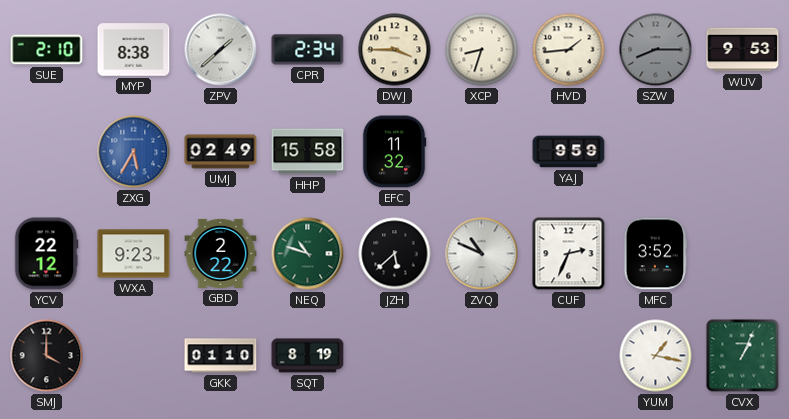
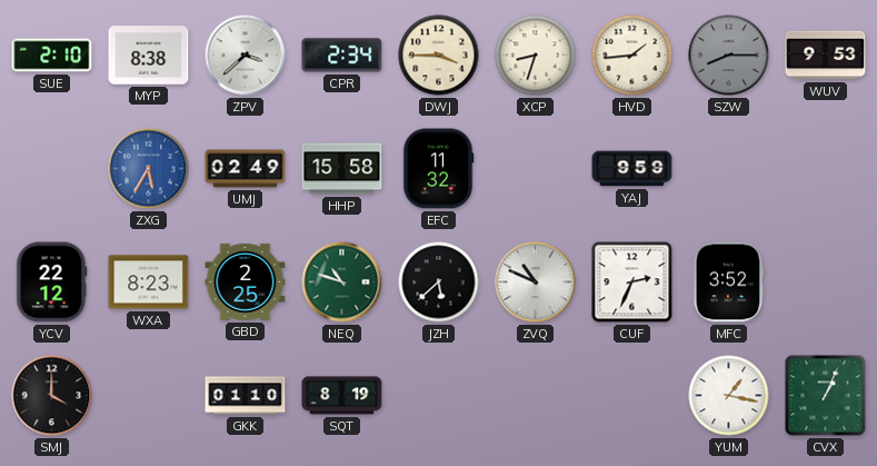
ZPV: 1:38 -> 3:38
WXA: 9:23 -> 8:23
GBD: 2:22 -> 2:25
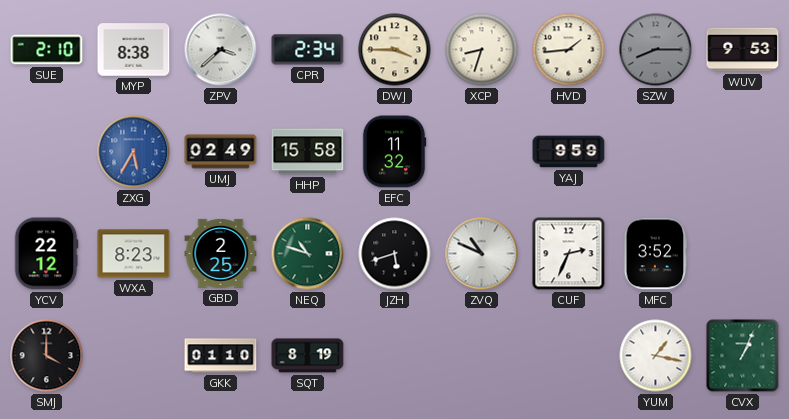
JZH: 5:38 -> 5:42
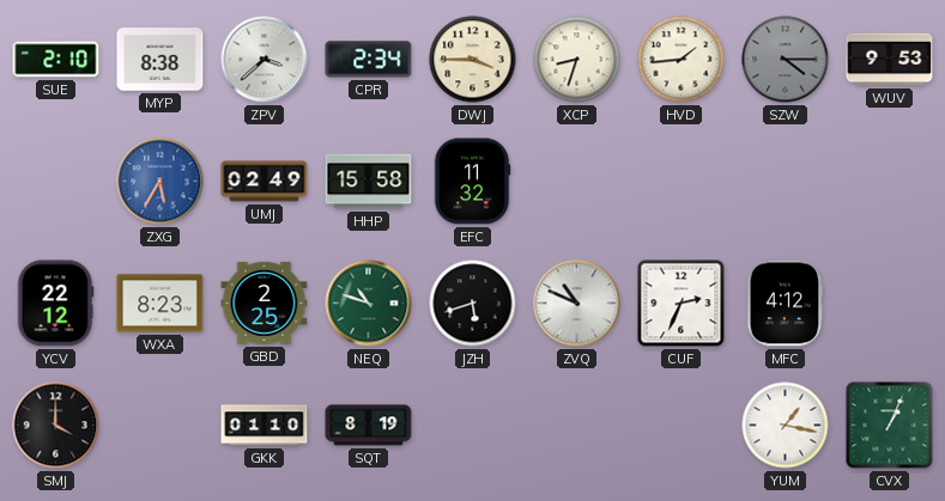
SZW: 8:15 -> 4:15
YAJ: 9:59 -> none
MFC: 3:52 -> 4:12
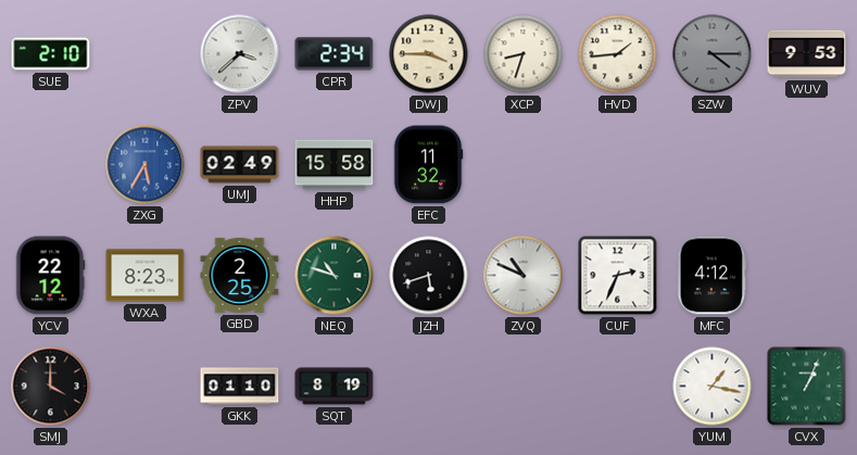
MYP: 8:38 -> none
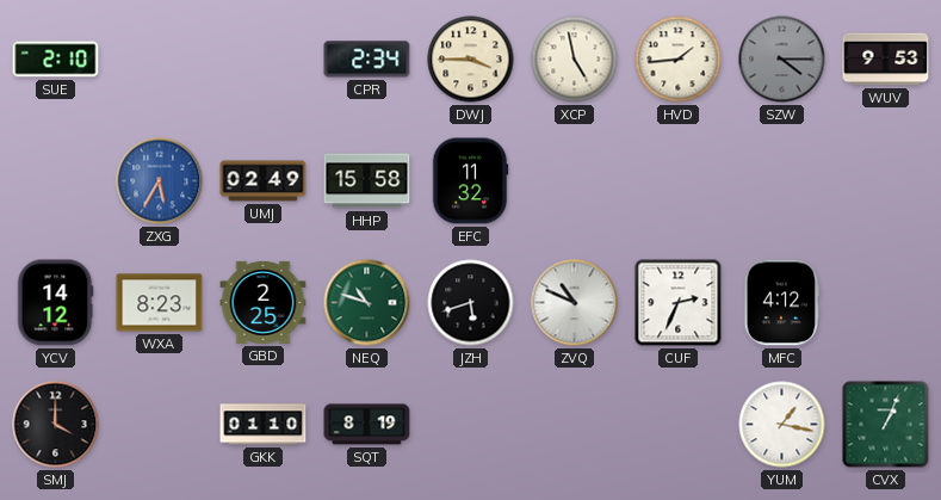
ZPV: 3:38 -> none
XCP: 8:33 -> 4:58
YCV: 22:12 -> 14:12
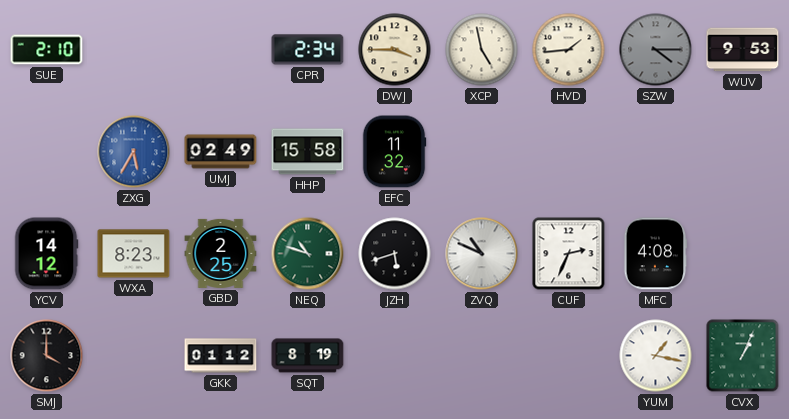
MFC: 4:12 -> 4:08
GKK: 01:10 -> 01:12
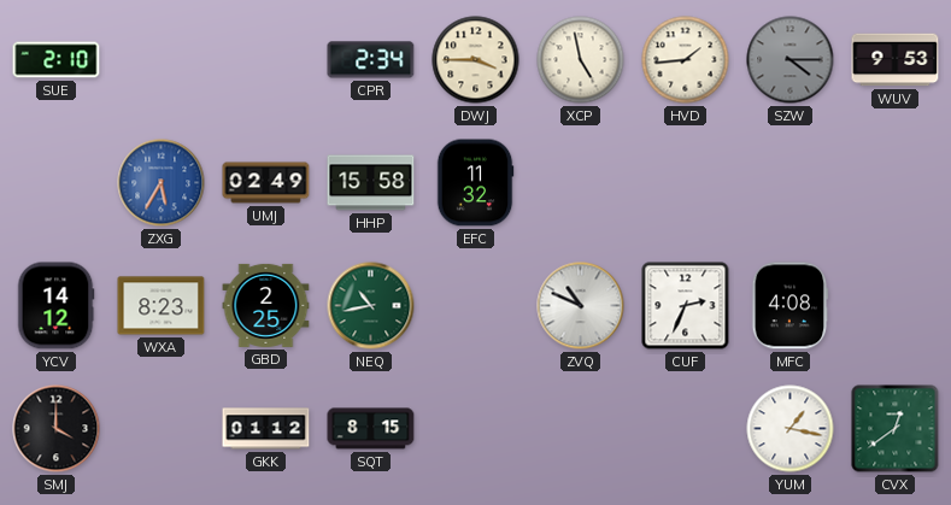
NEQ: 10:48 -> 10:43
JZH: 5:42 -> none
SQT: 8:19 -> 8:15
CVX: 1:04 -> 12:39
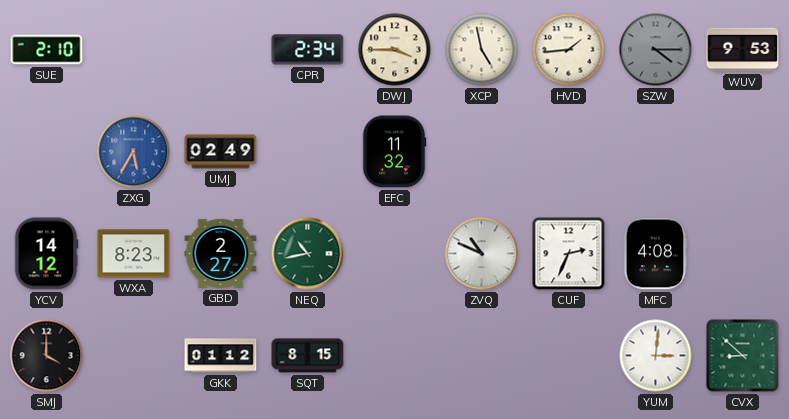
HHP: 15:58 -> none
GBD: 2:25 -> 2:27
YUM: 1:17 -> 3:01
CVX: 12:39 -> 8:52
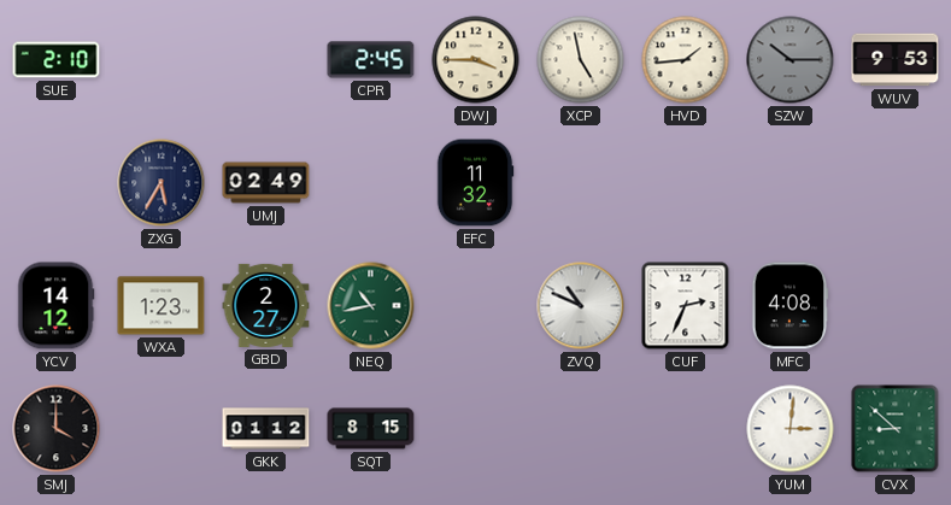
CPR: 2:34 -> 2:45
SZW: 4:15 -> 10:15
ZXG dial: blue -> navy
WXA: 8:23 -> 1:23
